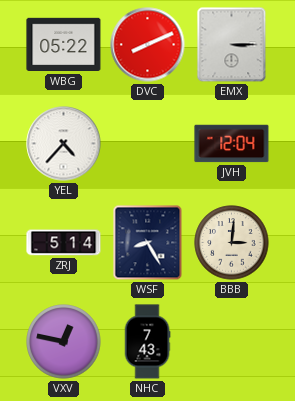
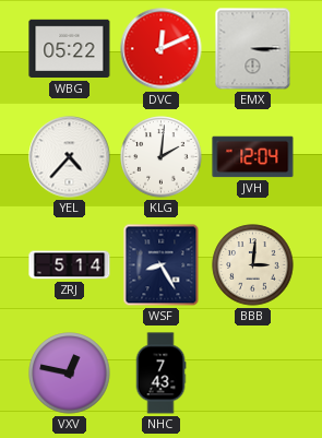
DVC: 8:11 -> 12:11
KLG: none -> 2:01
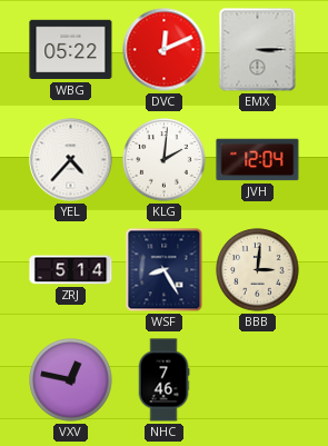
NHC: 7:43 -> 7:46
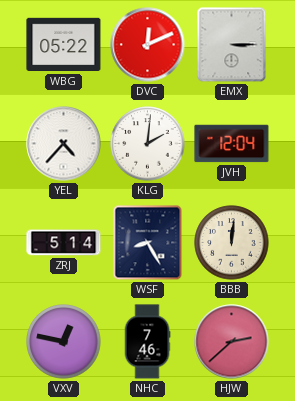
BBB: 3:01 -> 12:01
HJW: none -> 2:38
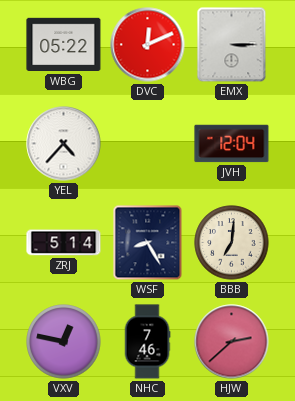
KLG: 2:01 -> none
BBB: 12:01 -> 7:01
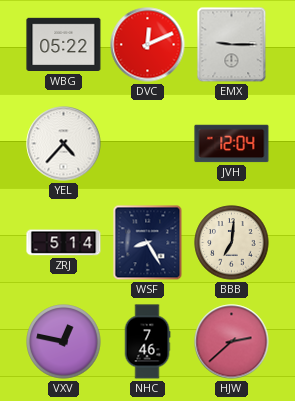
EMX: 3:15 -> 9:15
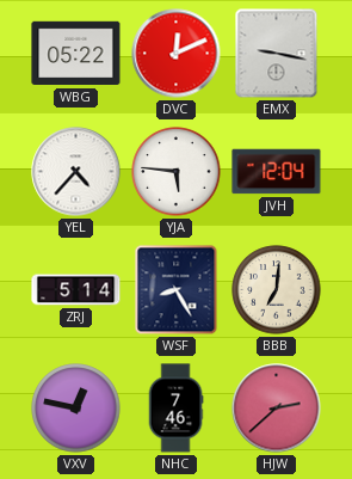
EMX: 9:15 -> 9:17
YJA: none -> 5:46
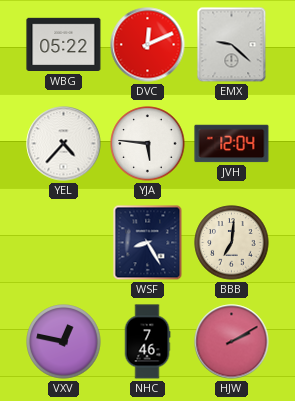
EMX: 9:17 -> 9:22
ZRJ: 5:14 -> none
HJW: 2:38 -> 2:10
